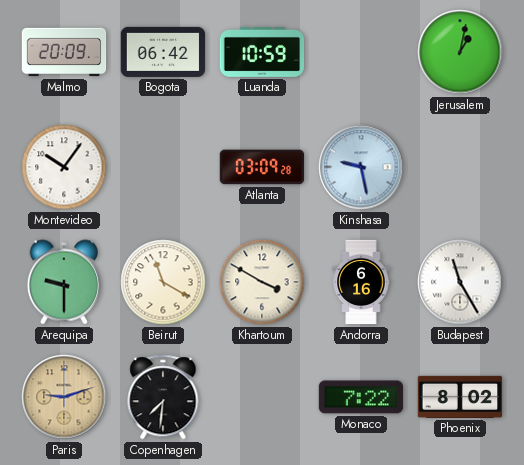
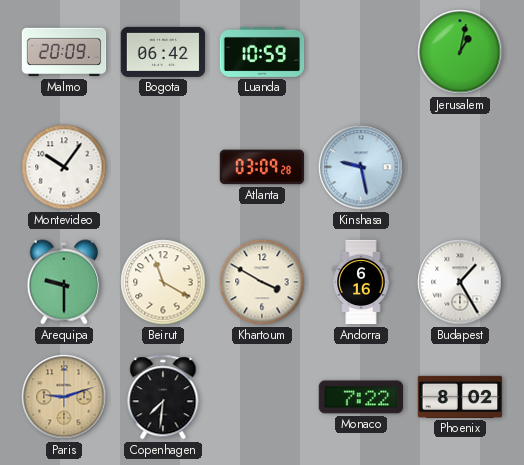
Budapest: 11:25 -> 1:25
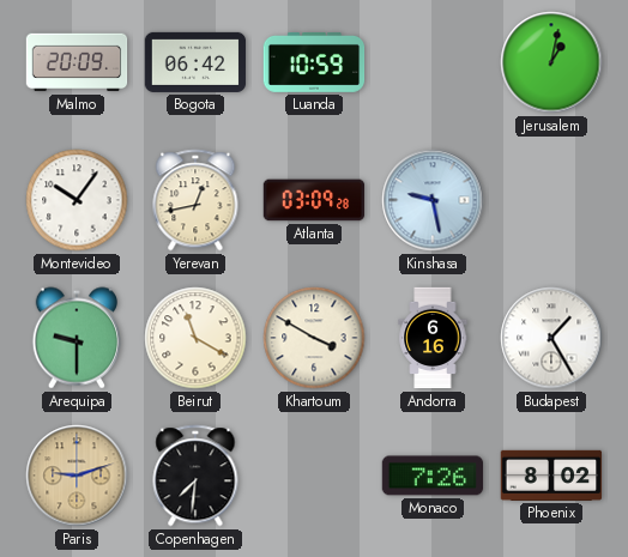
Yerevan: none -> 12:43
Monaco: 7:22 -> 7:26
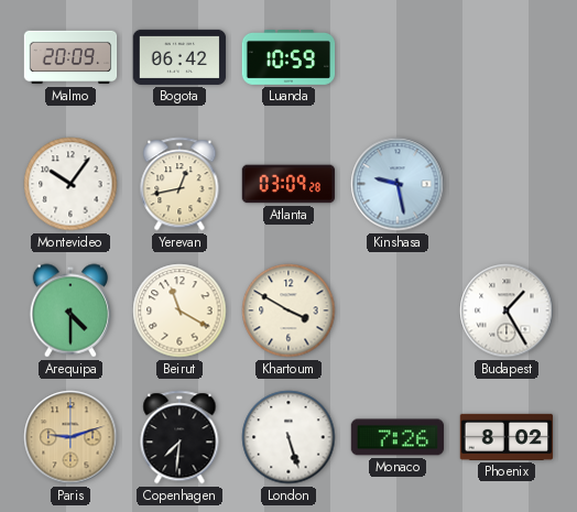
Jerusalem: 1:02 -> none
Arequipa: 9:30 -> 4:30
Andorra: 6:16 -> none
London: none -> 5:27
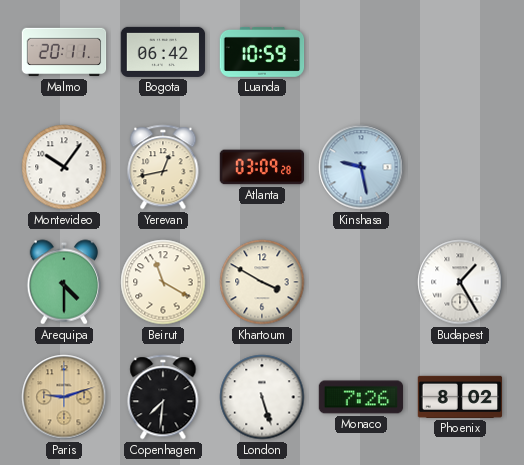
Malmo: 20:09 -> 20:11
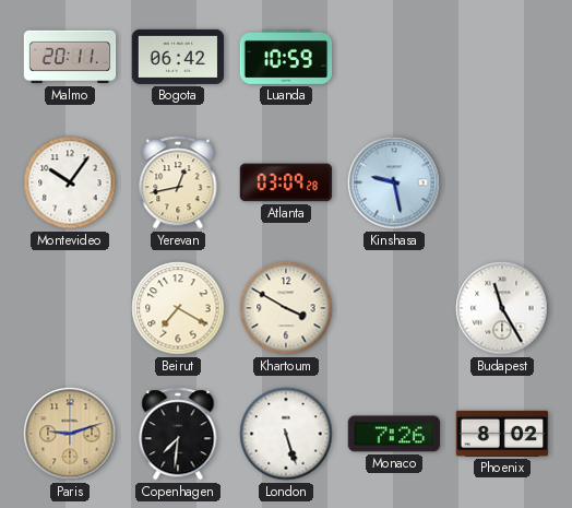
Arequipa: 4:30 -> none
Beirut: 11:20 -> 7:20
Budapest: 1:25 -> 11:25
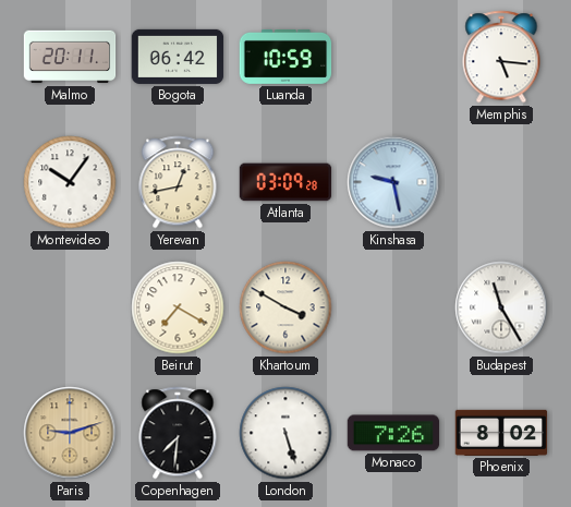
Memphis: none -> 5:16
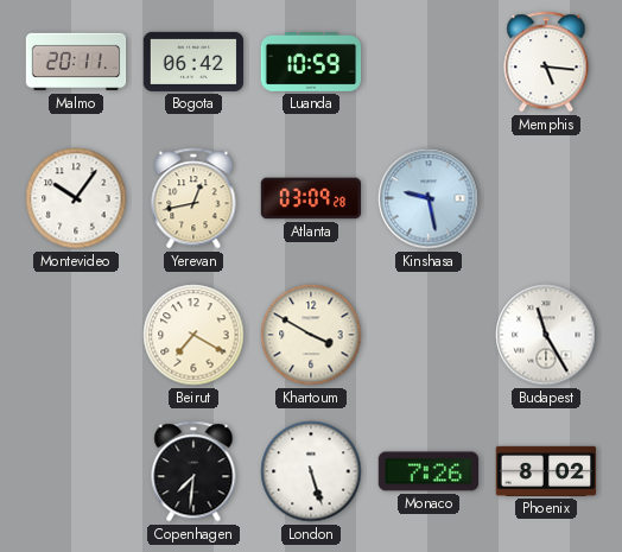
Paris: 9:12 -> none
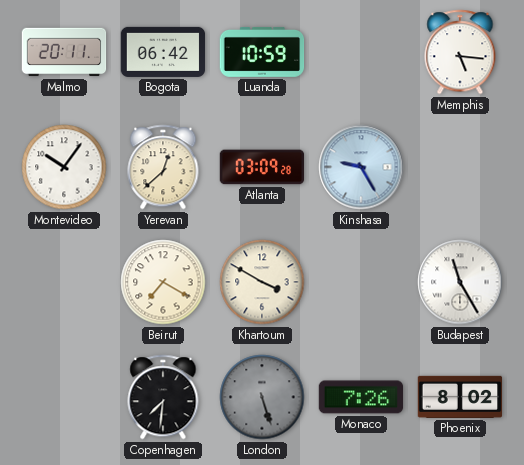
Yerevan: 12:43 -> 12:38
Kinshasa: 9:28 -> 9:25
London dial: white -> grey
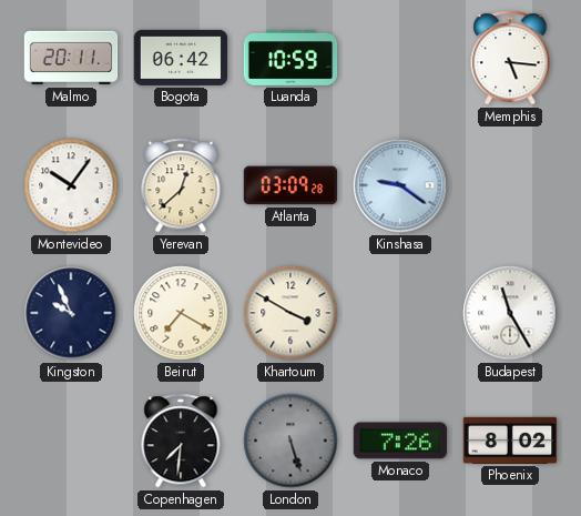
Kinshasa: 9:25 -> 9:21
Kingston: none -> 9:56
